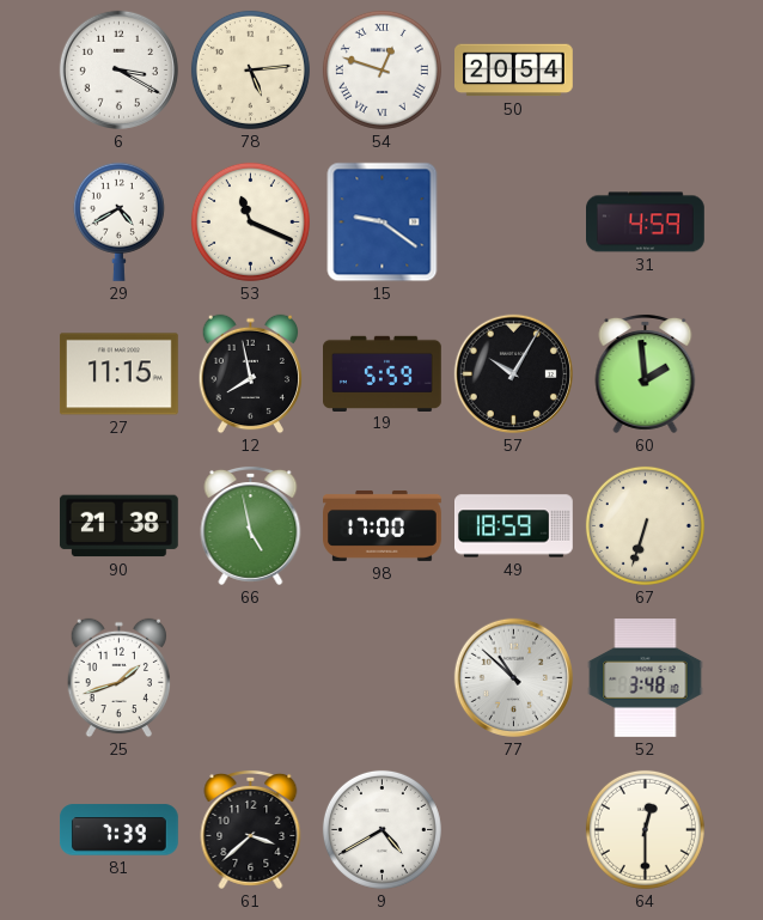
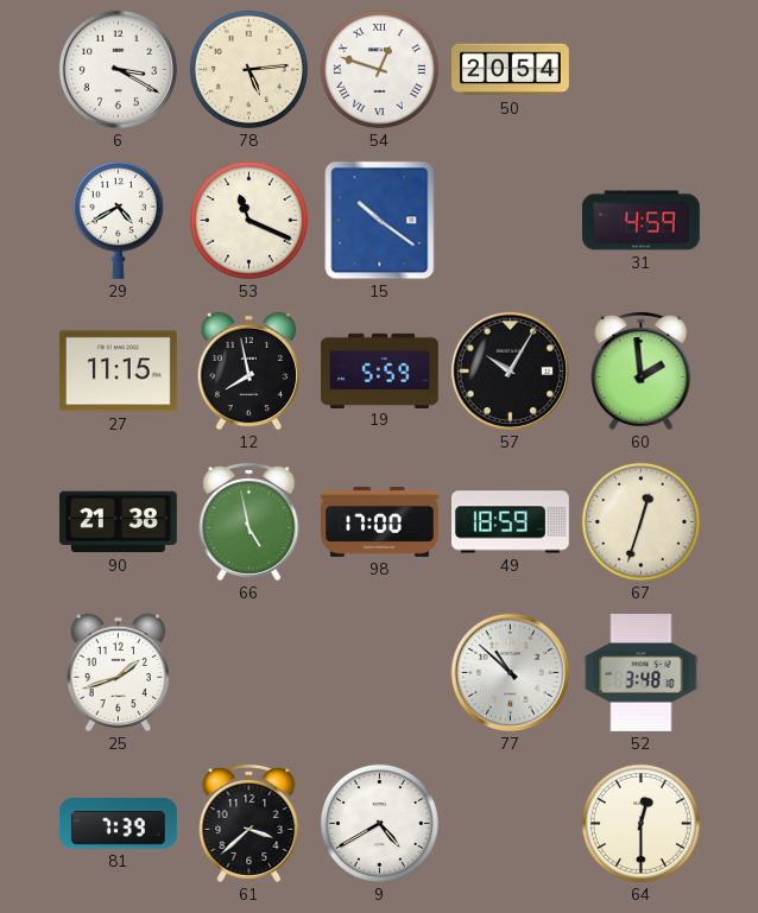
15: 9:21 -> 10:21
67: 6:33 -> 12:33
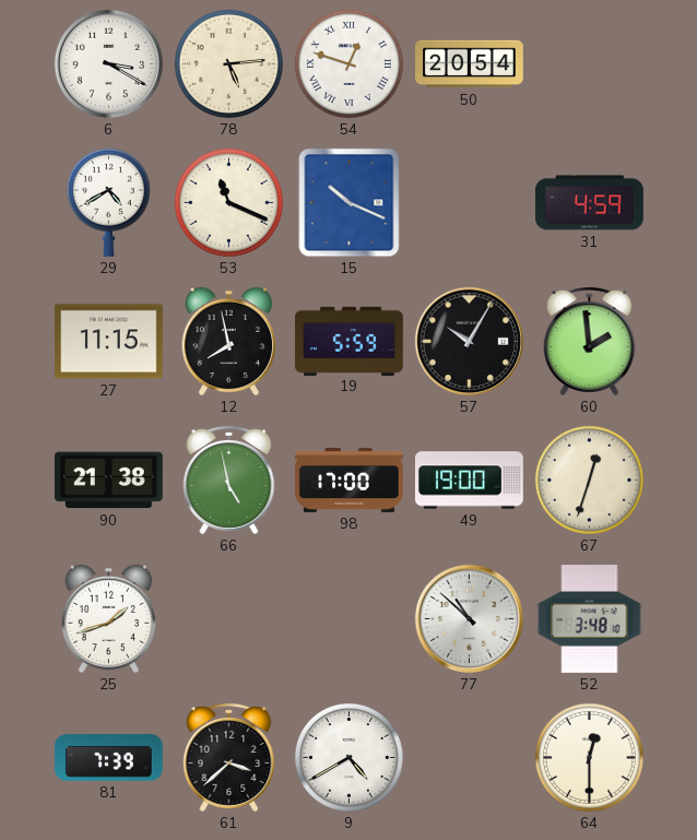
15: 10:21 -> 10:19
49: 18:59 -> 19:00
